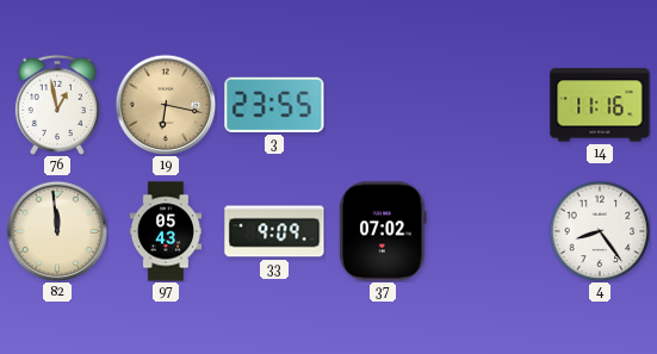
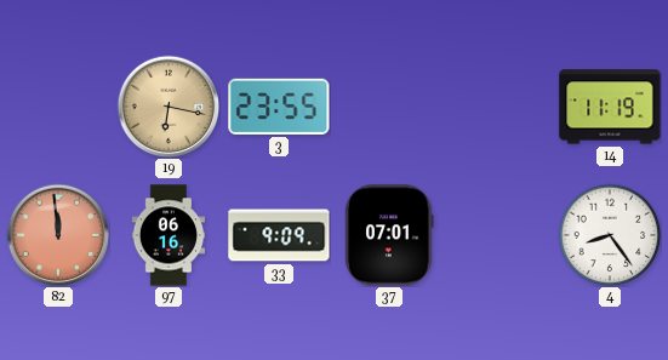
76: 12:58 -> none
14: 11:16 -> 11:19
82 dial: cream -> salmon
97: 05:43 -> 06:16
37: 07:02 -> 07:01
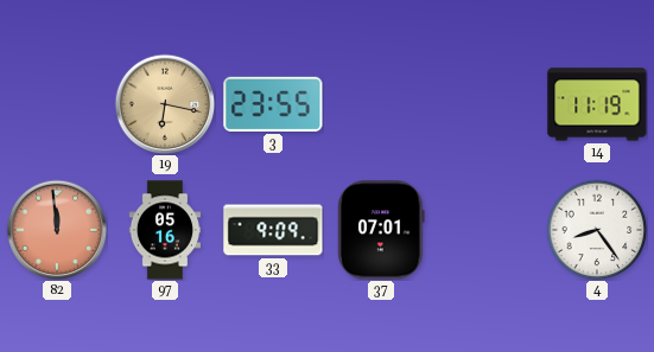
97: 06:16 -> 05:16
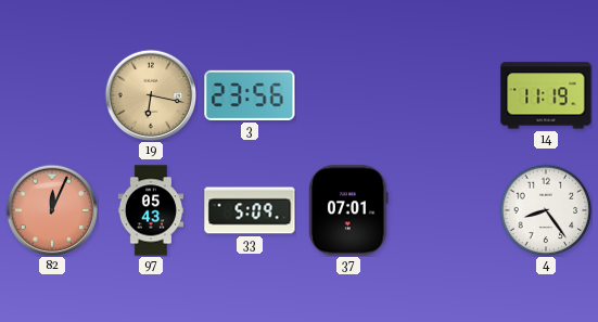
3: 23:55 -> 23:56
82: 11:59 -> 12:04
97: 05:16 -> 05:43
33: 9:09 -> 5:09
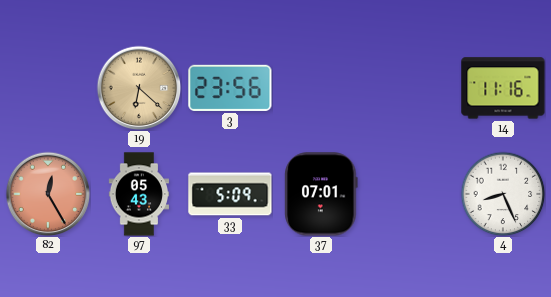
19: 6:17 -> 6:22
14: 11:19 -> 11:16
82: 12:04 -> 12:25
4: 8:24 -> 8:26
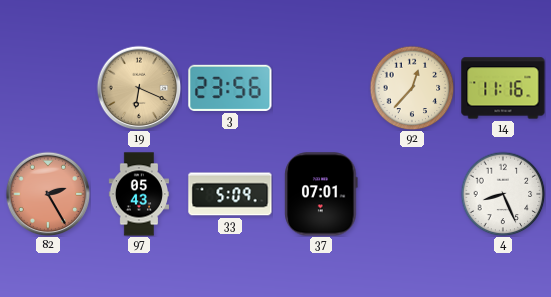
19: 6:22 -> 6:19
92: none -> 12:37
82: 12:25 -> 2:25
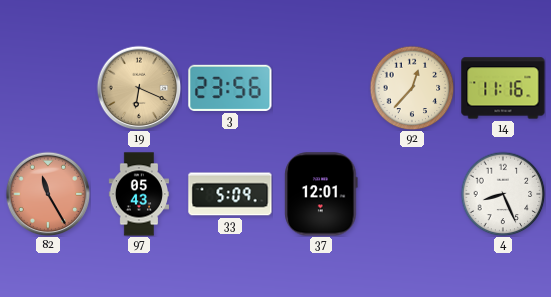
82: 2:25 -> 11:25
37: 07:01 -> 12:01
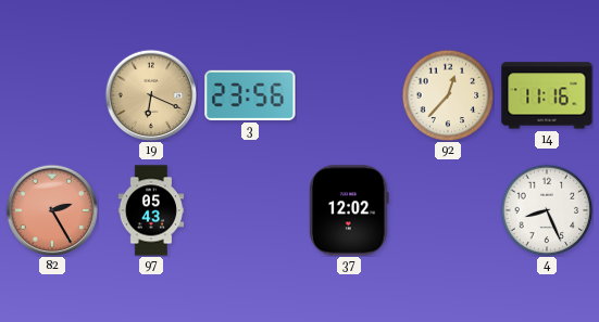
82: 11:25 -> 2:25
33: 5:09 -> none
37: 12:01 -> 12:02
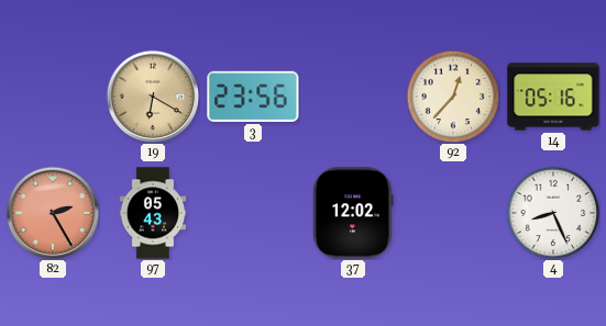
19: 6:19 -> 6:20
14: 11:16 -> 05:16
